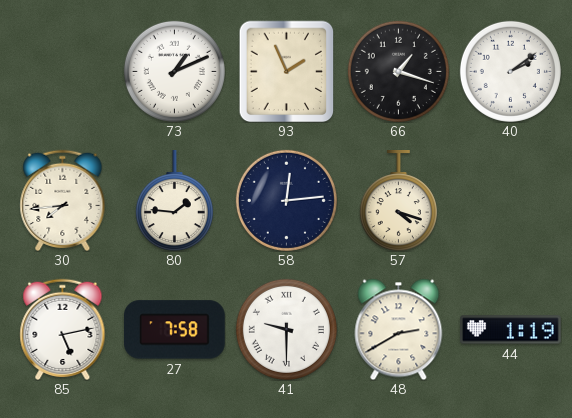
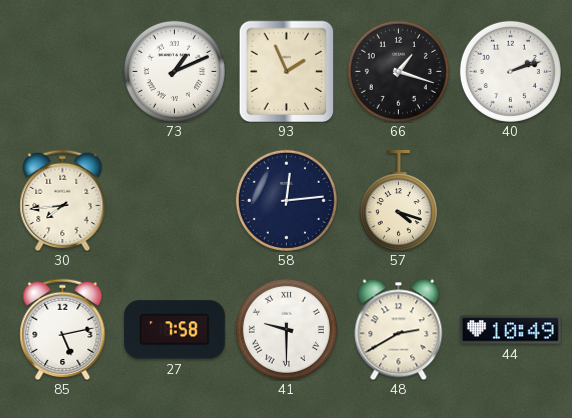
40: 2:09 -> 2:12
80: 1:46 -> none
44: 1:19 -> 10:49
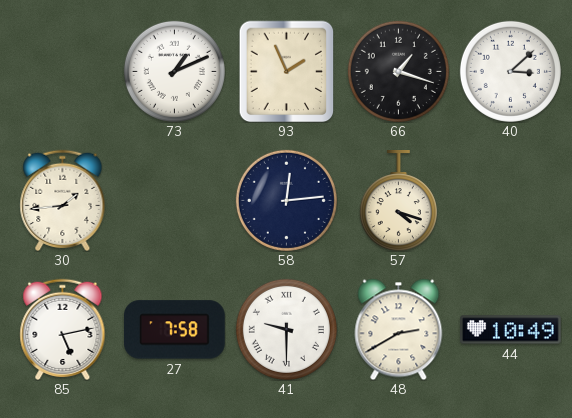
40: 2:12 -> 3:08
30: 7:44 -> 1:44
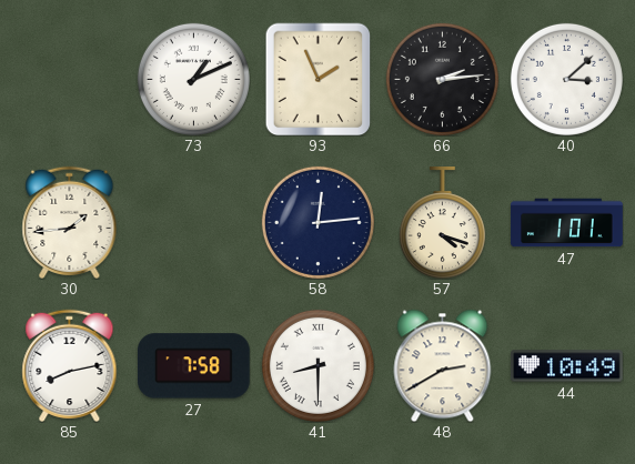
66: 1:18 -> 2:14
47: none -> 1:01
85: 5:13 -> 8:13
41: 9:30 -> 8:30
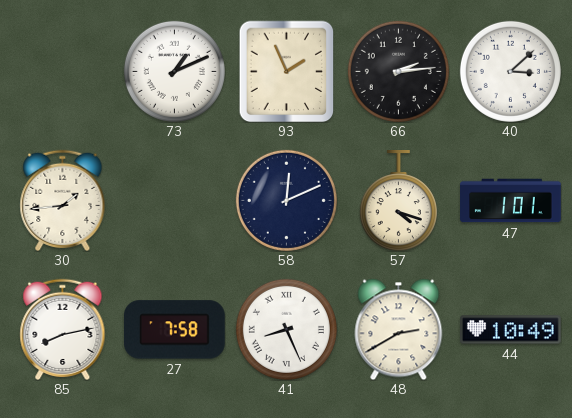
58: 12:14 -> 12:11
41: 8:30 -> 8:26
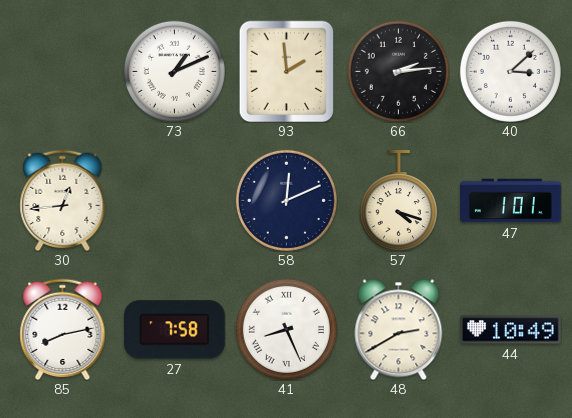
93: 1:56 -> 1:59
30: 1:44 -> 12:44
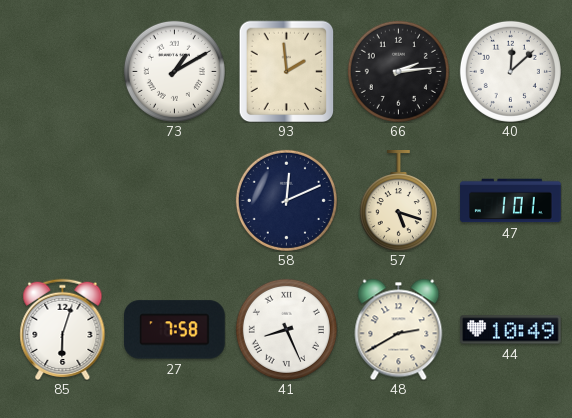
73: 1:11 -> 1:10
40: 3:08 -> 12:08
30: 12:44 -> none
57: 4:18 -> 5:18
85: 8:13 -> 6:03
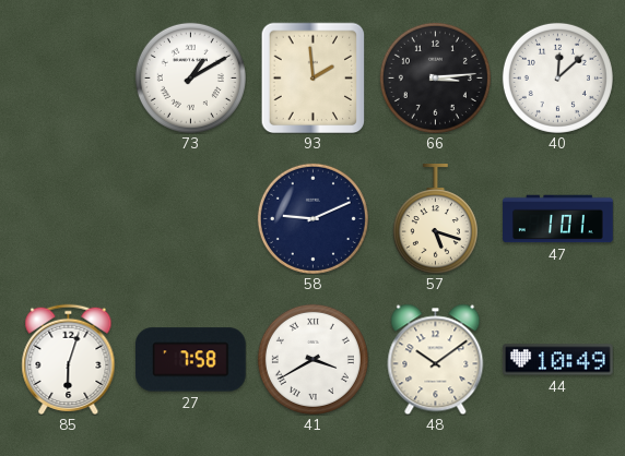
66: 2:14 -> 3:14
58: 12:11 -> 9:11
41: 8:26 -> 3:40
48: 2:40 -> 10:09
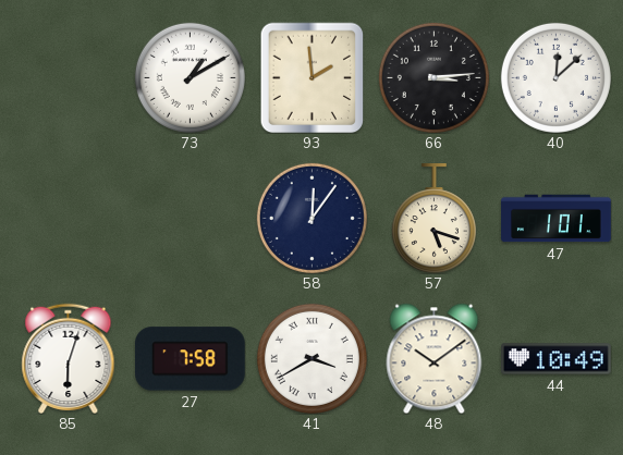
58: 9:11 -> 12:06
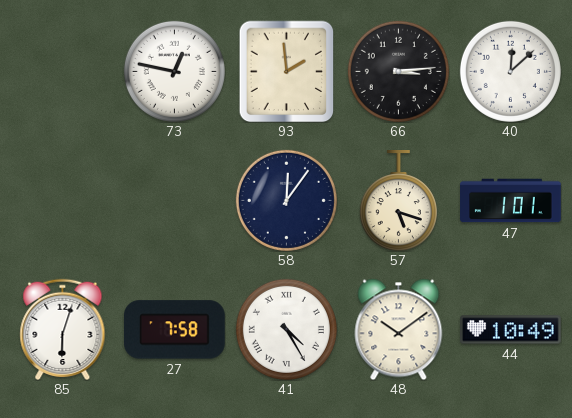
73: 1:10 -> 12:47
41: 3:40 -> 4:25
